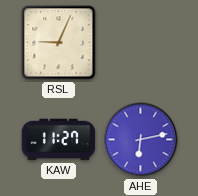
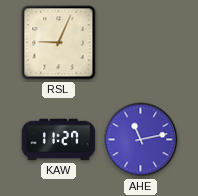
AHE: 6:13 -> 11:13
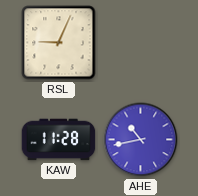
KAW: 11:27 -> 11:28
AHE: 11:13 -> 10:43
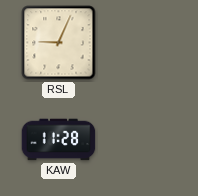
AHE: 10:43 -> none
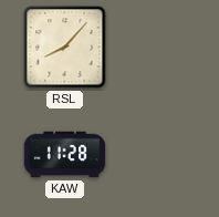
RSL: 9:04 -> 8:07
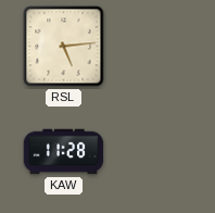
RSL: 8:07 -> 5:14
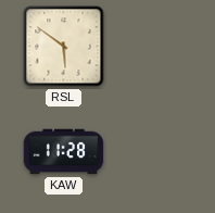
RSL: 5:14 -> 5:51
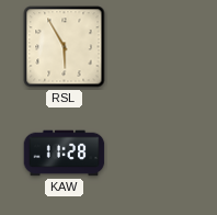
RSL: 5:51 -> 5:55
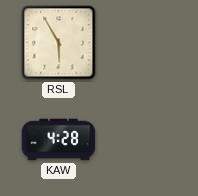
KAW: 11:28 -> 4:28
